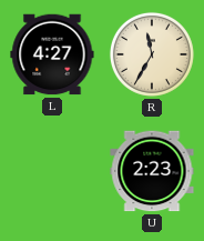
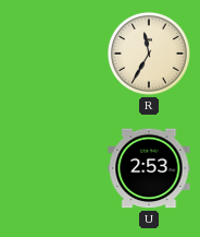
L: 4:27 -> none
U: 2:23 -> 2:53
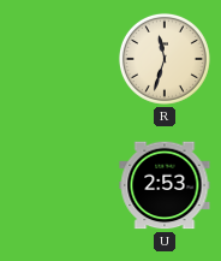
R: 11:35 -> 11:33
